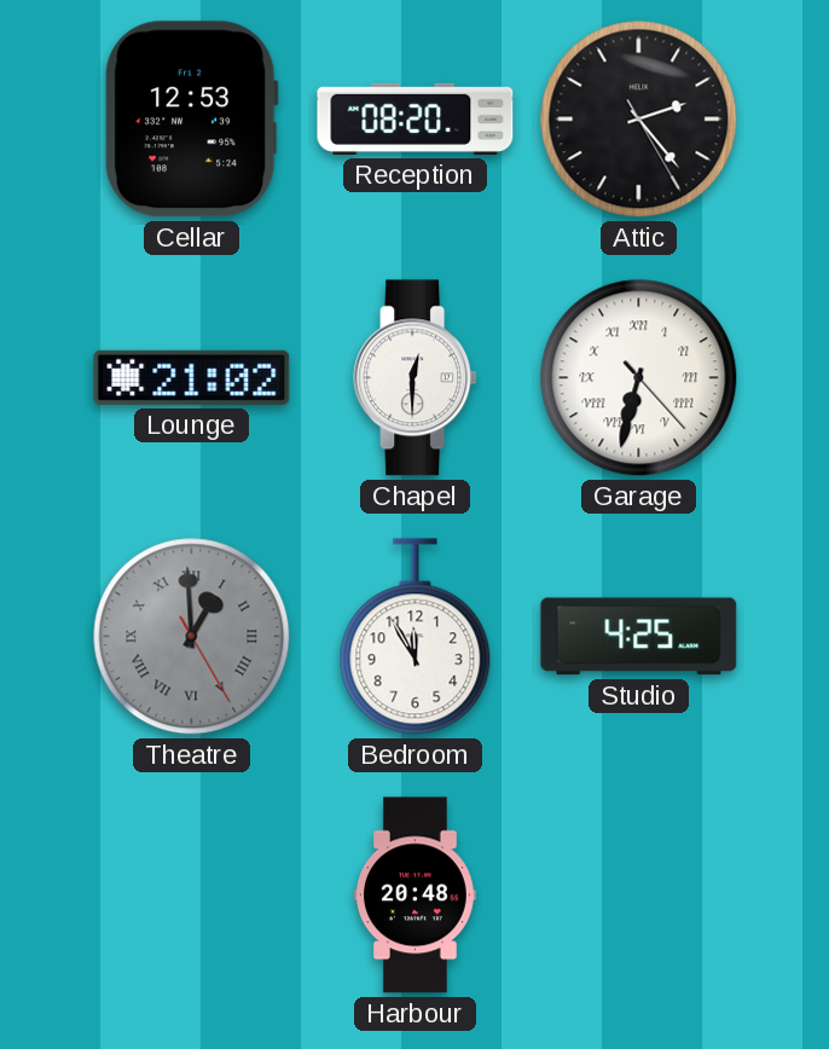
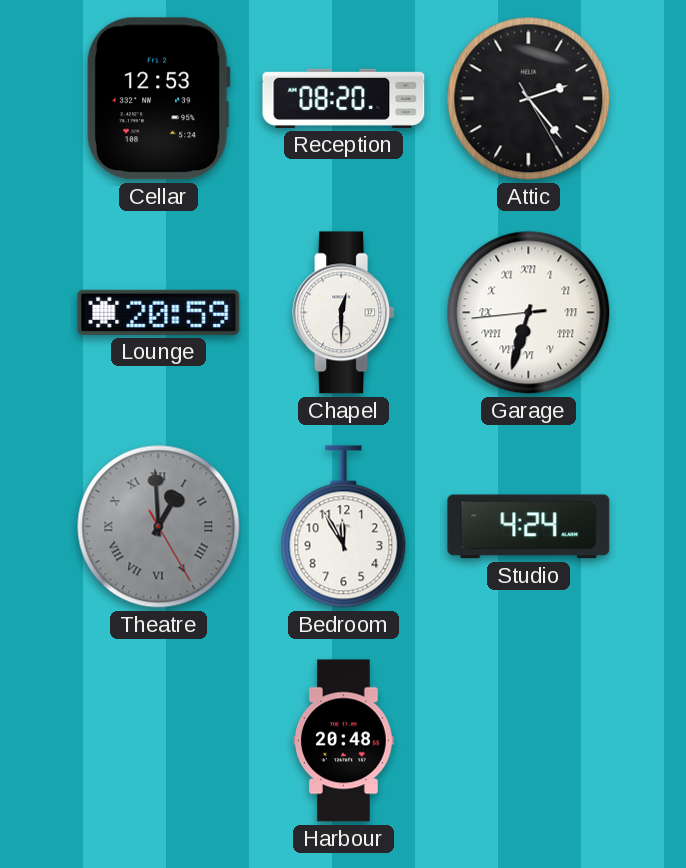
Lounge: 21:02 -> 20:59
Garage: 6:32:23 -> 6:32:44
Studio: 4:25 -> 4:24
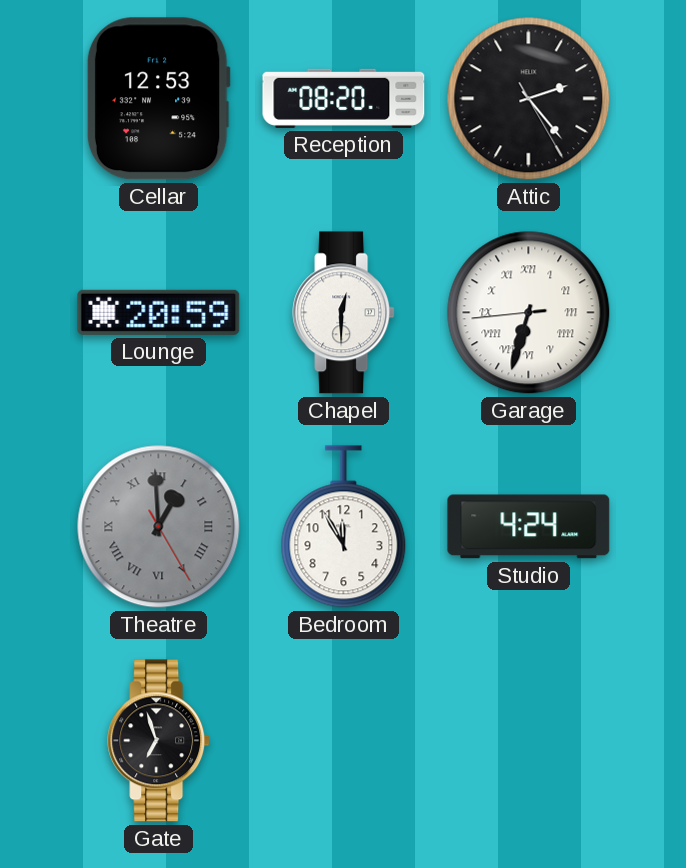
Gate: none -> 6:57
Harbour: 20:48 -> none
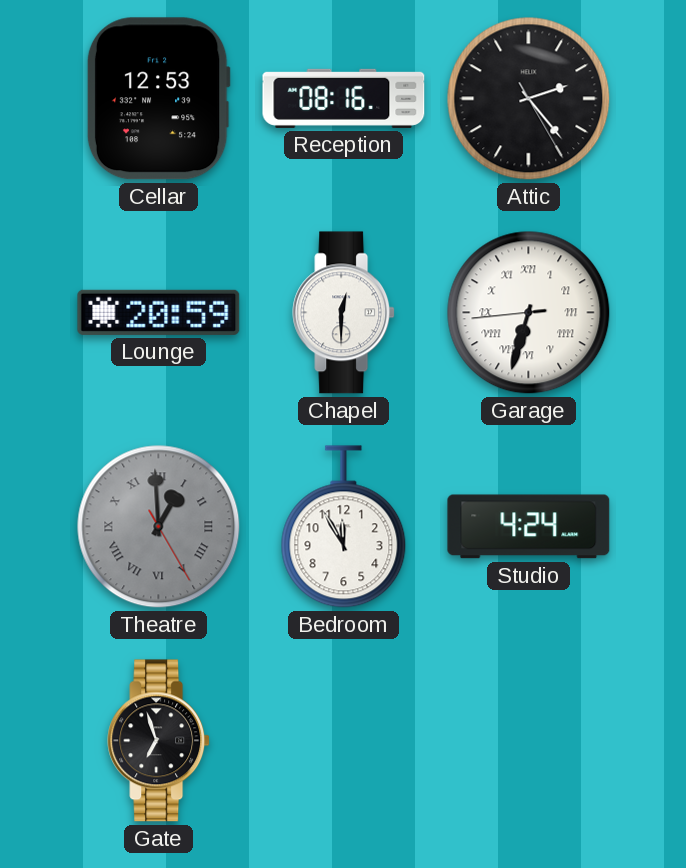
Reception: 08:20 -> 08:16
